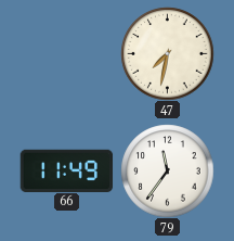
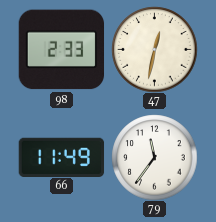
98: none -> 2:33
47: 7:32 -> 12:32
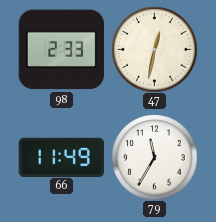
79: 11:36 -> 11:35
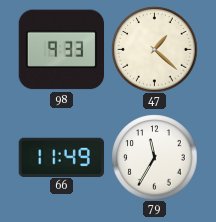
98: 2:33 -> 9:33
47: 12:32 -> 1:22
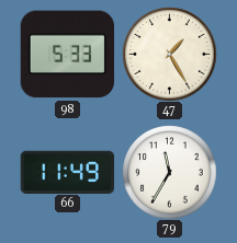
98: 9:33 -> 5:33
47: 1:22 -> 1:25
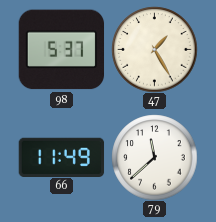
98: 5:33 -> 5:37
79: 11:35 -> 11:38
